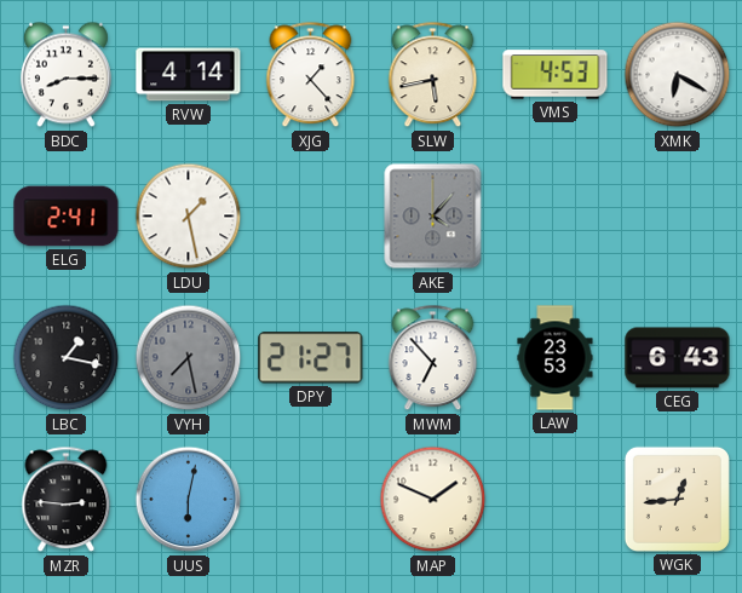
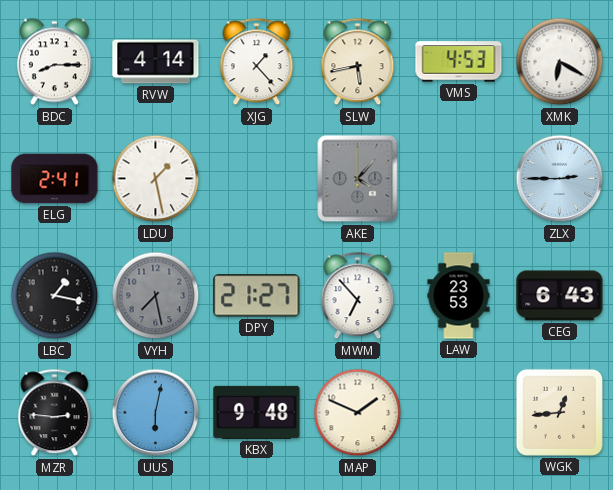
ZLX: none -> 2:45
KBX: none -> 9:48
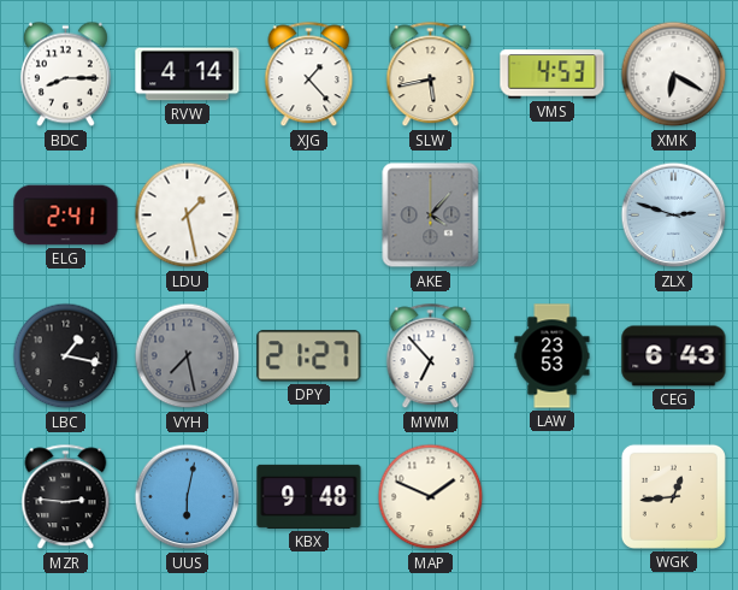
ZLX: 2:45 -> 2:48
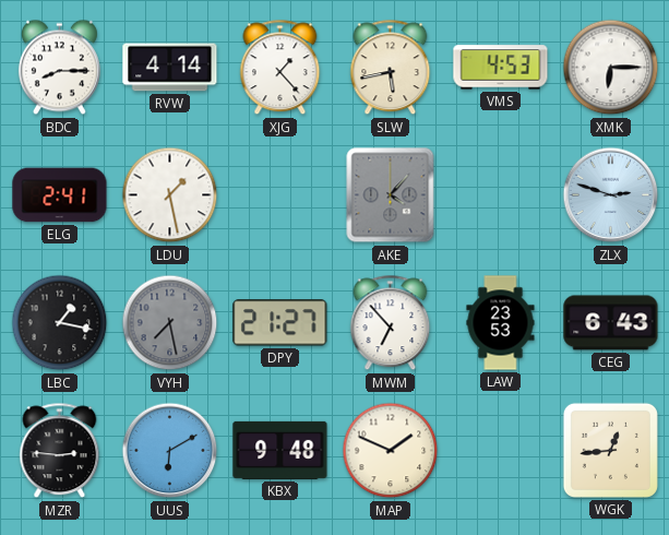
XMK: 6:20 -> 6:15
UUS: 6:02 -> 6:10
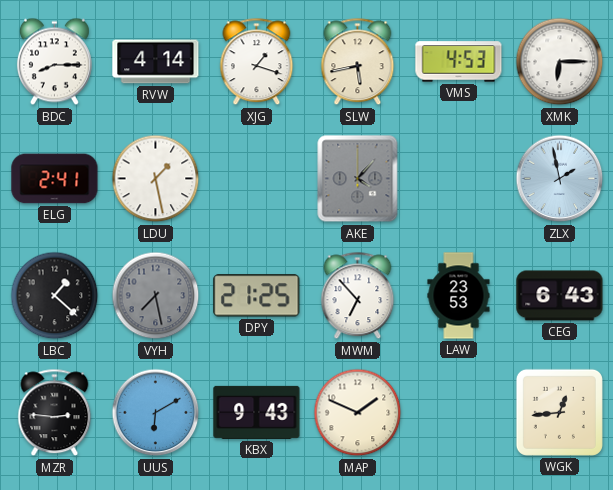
XJG: 1:23 -> 1:18
ZLX: 2:48 -> 1:58
LBC: 1:17 -> 1:22
DPY: 21:27 -> 21:25
KBX: 9:48 -> 9:43
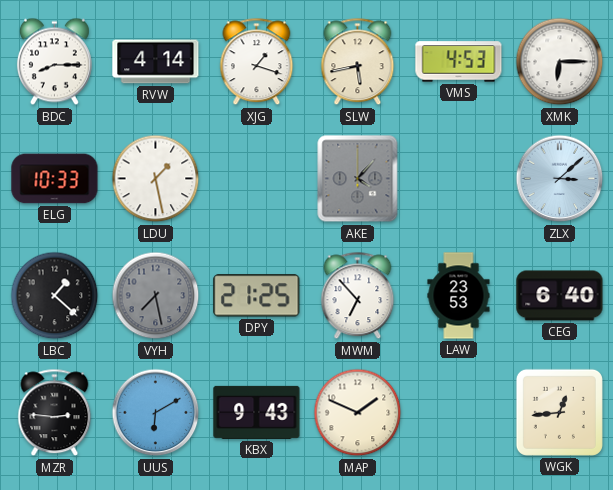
ELG: 2:41 -> 10:33
ZLX: 1:58 -> 3:08
CEG: 6:43 -> 6:40
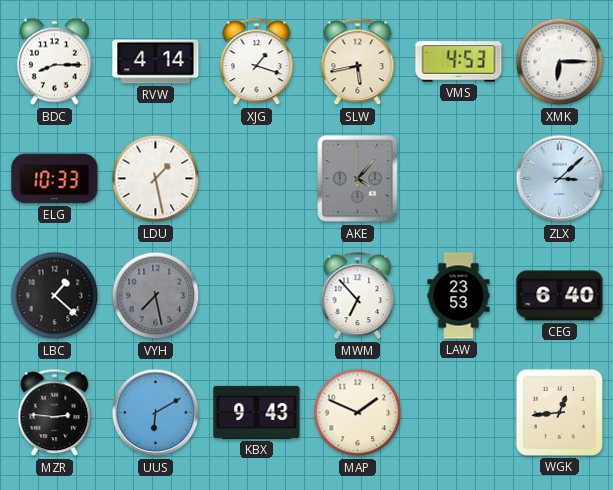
DPY: 21:25 -> none
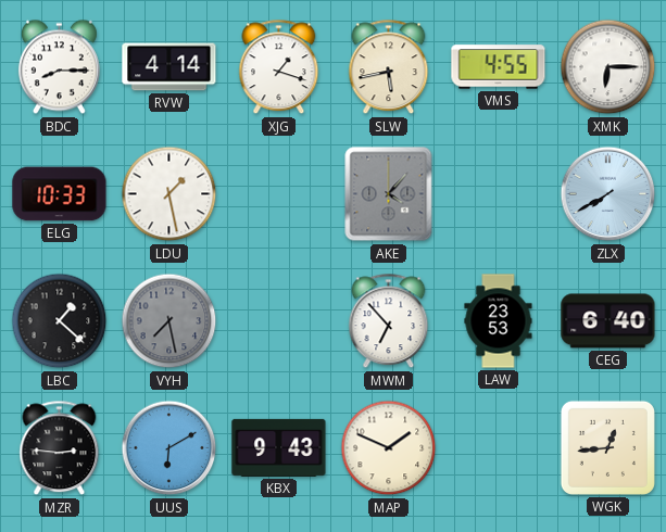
VMS: 4:53 -> 4:55
ZLX: 3:08 -> 7:40
